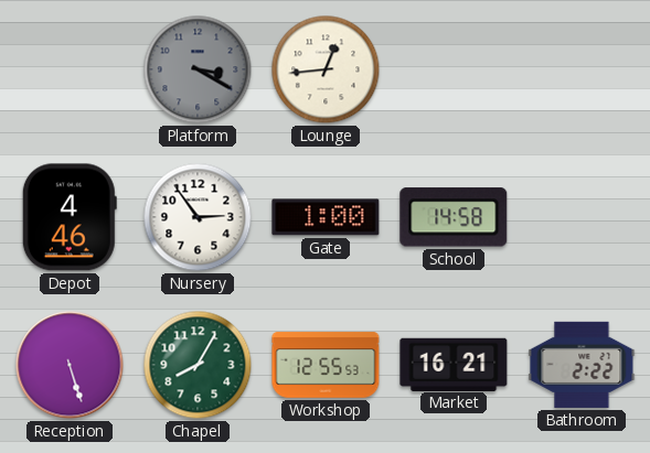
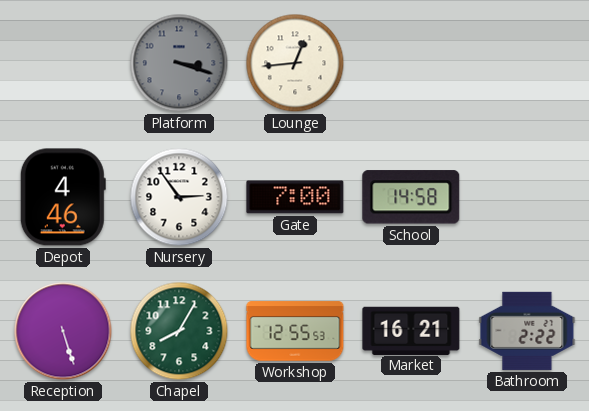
Platform: 3:20 -> 3:18
Gate: 1:00 -> 7:00
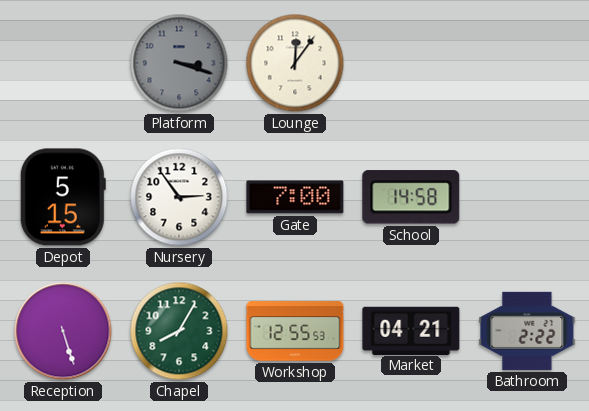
Lounge: 12:44 -> 12:06
Depot: 4:46 -> 5:15
Market: 16:21 -> 04:21
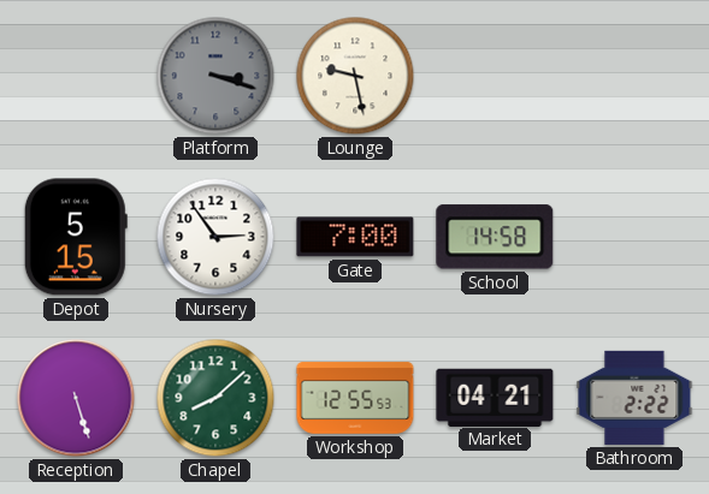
Lounge: 12:06 -> 9:28
Chapel: 8:05 -> 8:08
